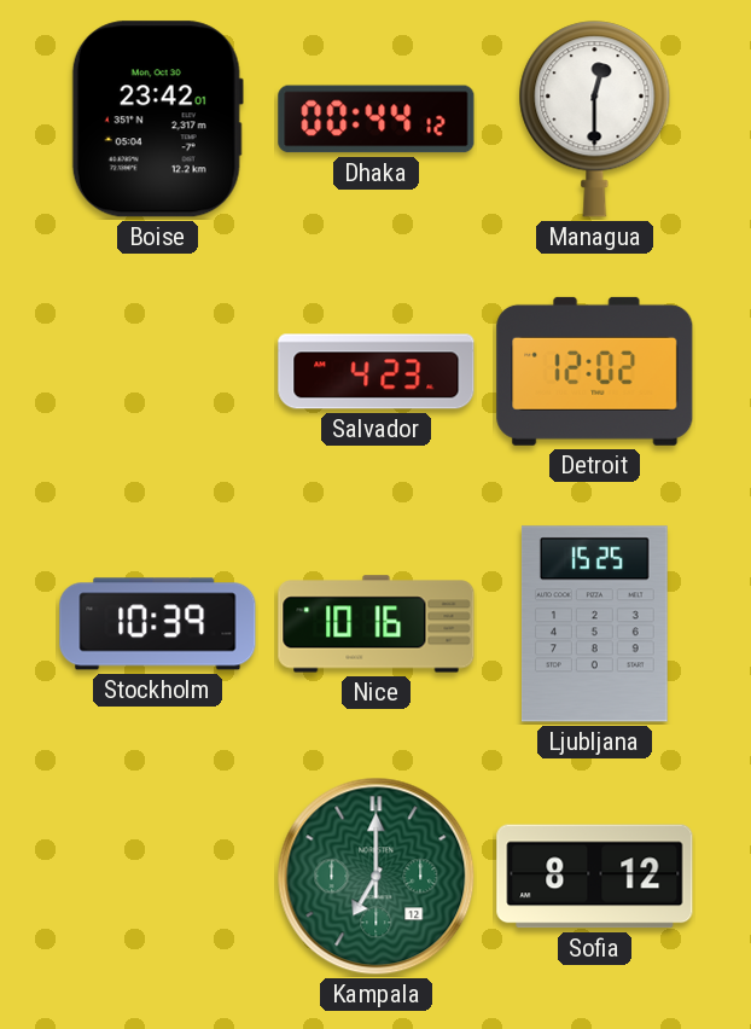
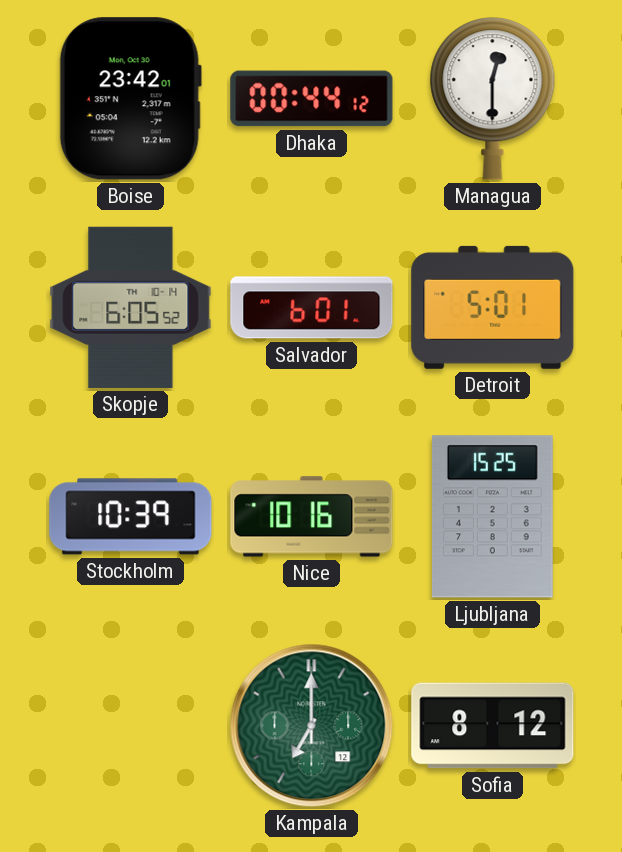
Skopje: none -> 6:05
Salvador: 4:23 -> 6:01
Detroit: 12:02 -> 5:01
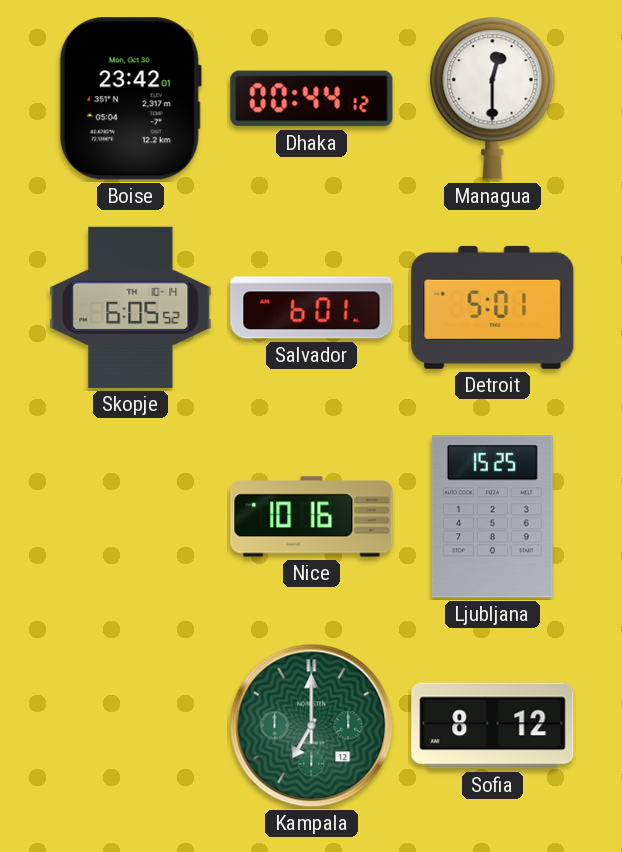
Stockholm: 10:39 -> none
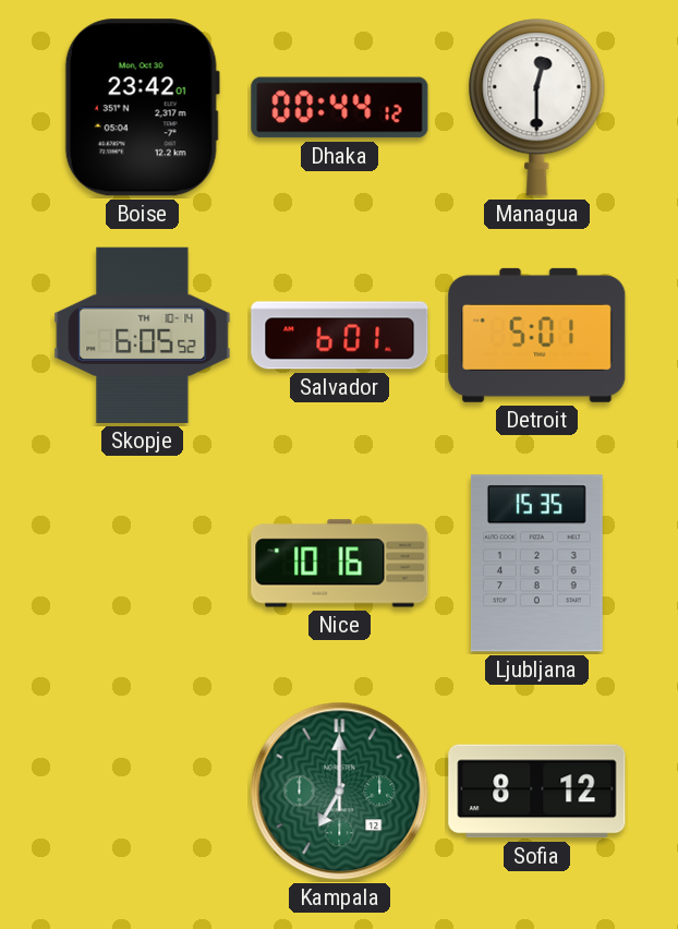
Ljubljana: 15:25 -> 15:35
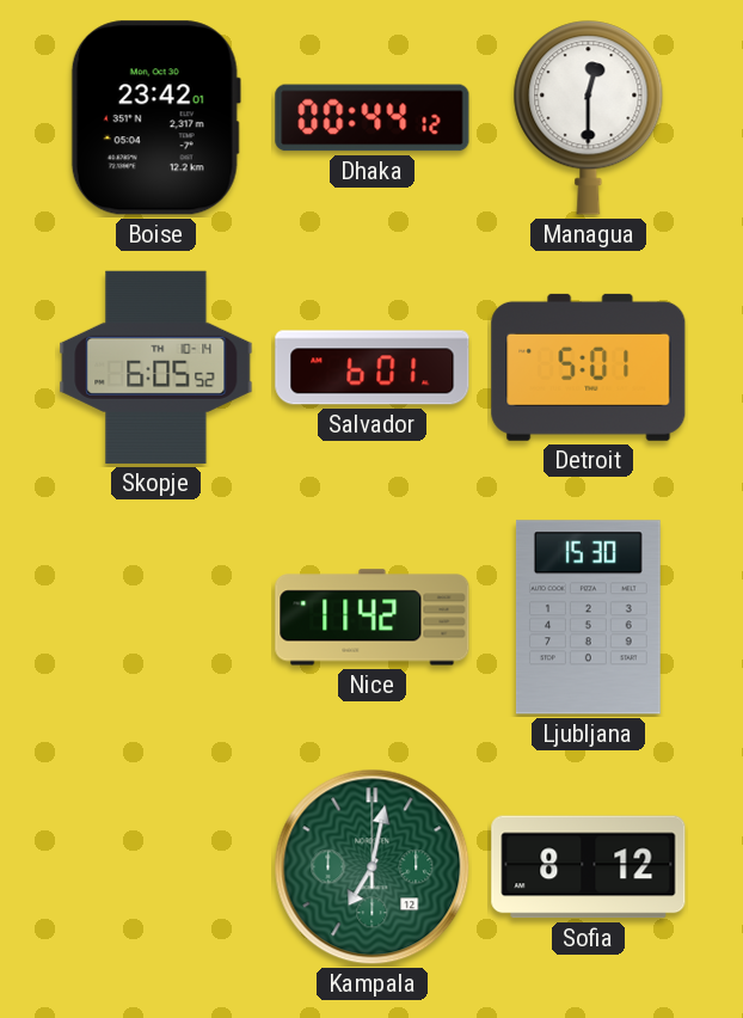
Nice: 10:16 -> 11:42
Ljubljana: 15:35 -> 15:30
Kampala: 7:00 -> 7:02
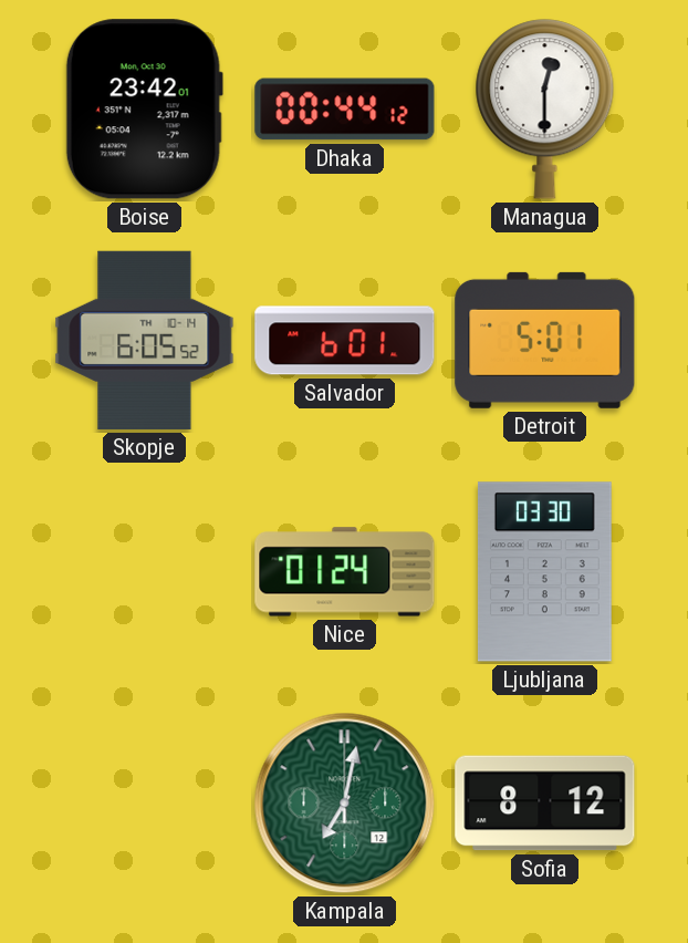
Nice: 11:42 -> 01:24
Ljubljana: 15:30 -> 03:30
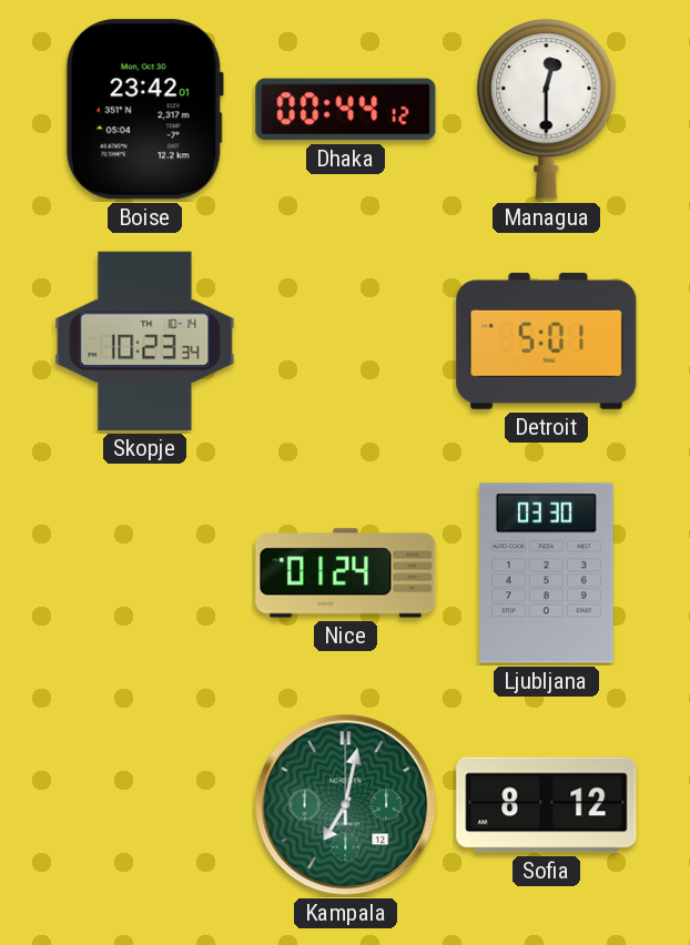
Skopje: 6:05 -> 10:23
Salvador: 6:01 -> none
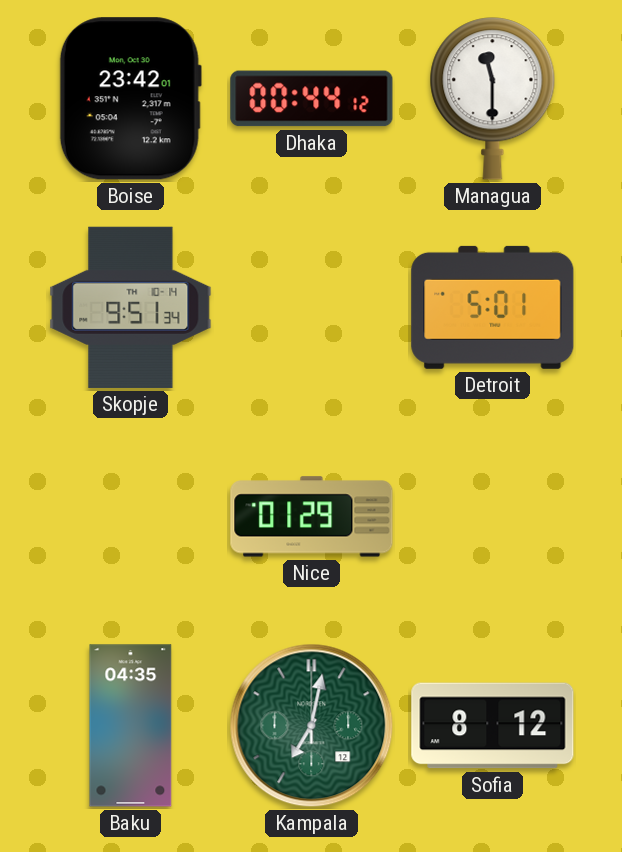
Managua: 12:30 -> 11:30
Skopje: 10:23 -> 9:51
Nice: 01:24 -> 01:29
Ljubljana: 03:30 -> none
Baku: none -> 04:35
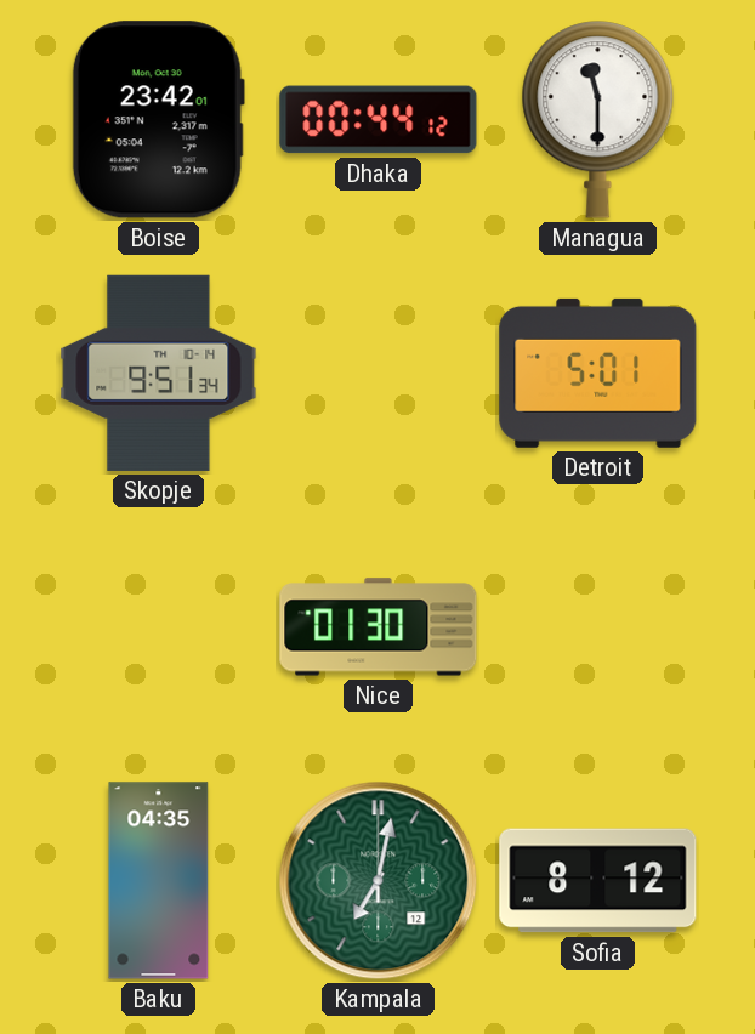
Nice: 01:29 -> 01:30
